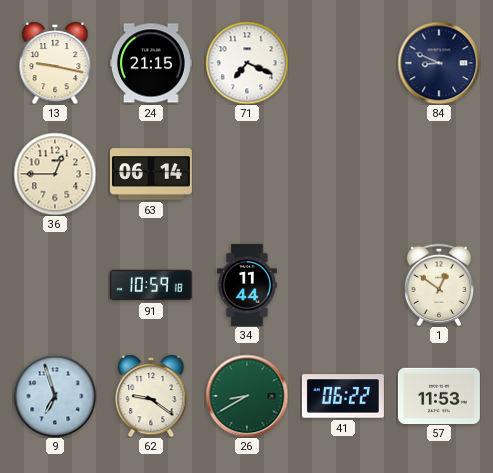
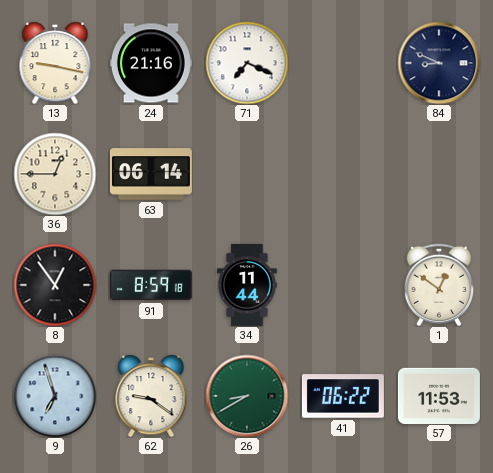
24: 21:15 -> 21:16
8: none -> 12:54
91: 10:59 -> 8:59
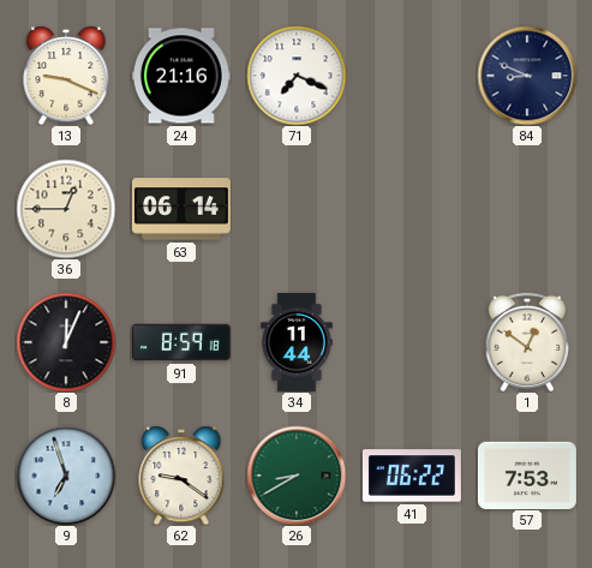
13: 9:17 -> 9:19
8: 12:54 -> 12:04
57: 11:53 -> 7:53
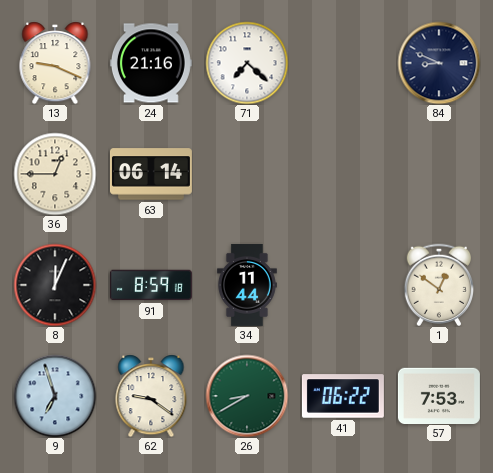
71: 7:19 -> 7:22
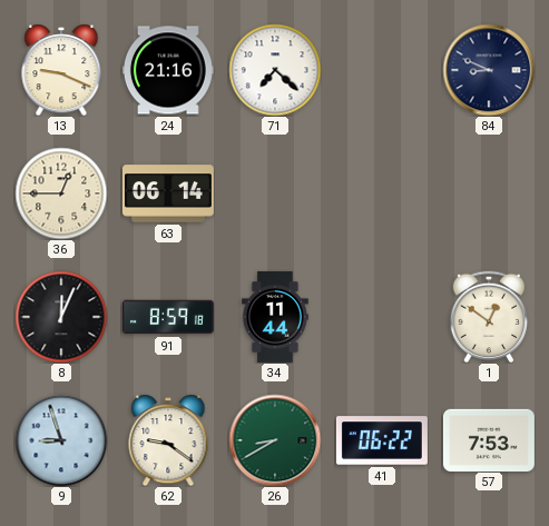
9: 6:57 -> 8:57
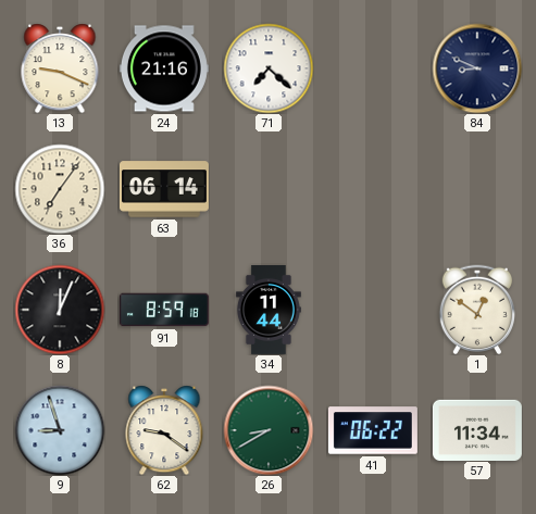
36: 12:45 -> 7:06
57: 7:53 -> 11:34
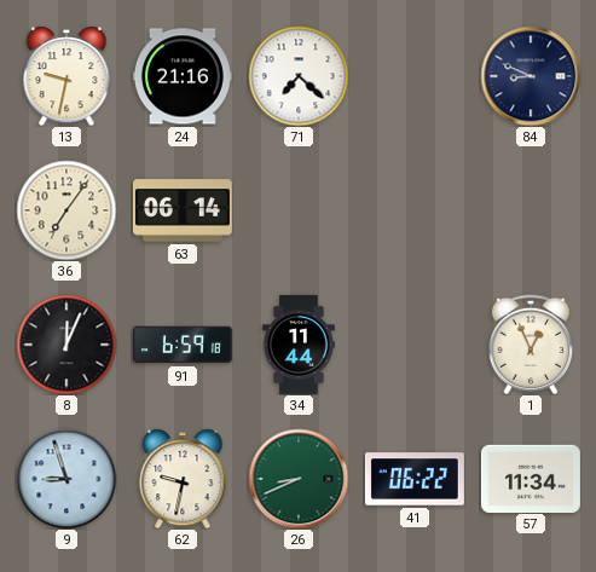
13: 9:19 -> 9:32
91: 8:59 -> 6:59
1: 12:51 -> 12:56
62: 9:21 -> 9:32
26: 8:40 -> 8:41
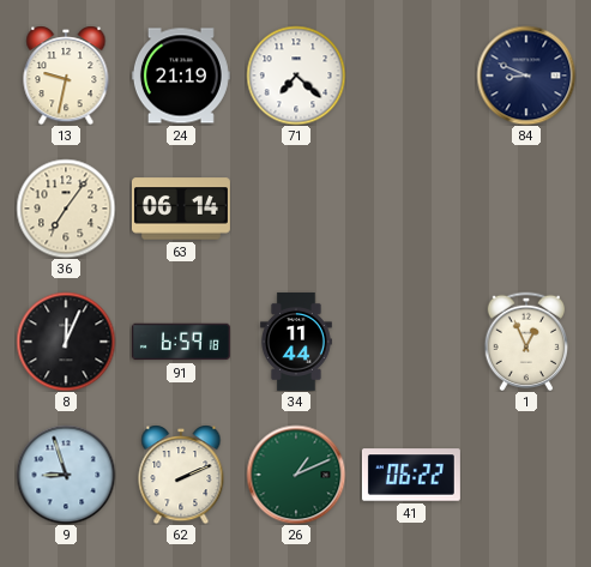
24: 21:16 -> 21:19
62: 9:32 -> 2:11
26: 8:41 -> 1:11
57: 11:34 -> none
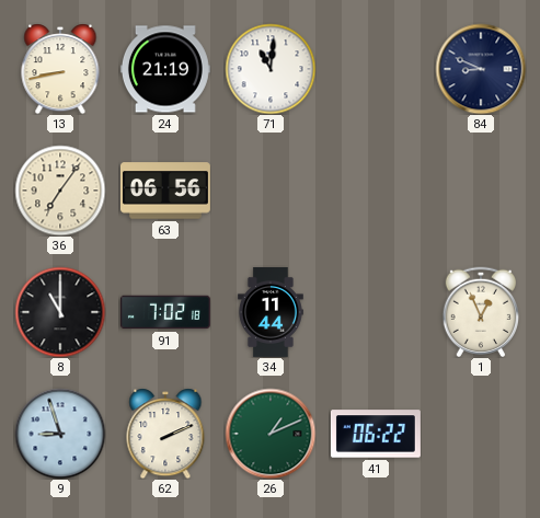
13: 9:32 -> 8:43
71: 7:22 -> 11:01
63: 06:14 -> 06:56
8: 12:04 -> 11:00
91: 6:59 -> 7:02
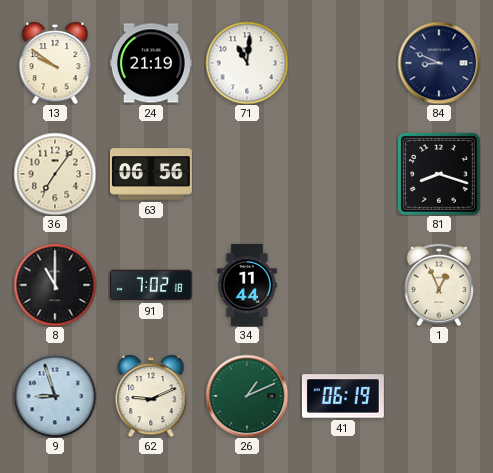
13: 8:43 -> 9:51
81: none -> 8:18
62: 2:11 -> 9:11
41: 06:22 -> 06:19
